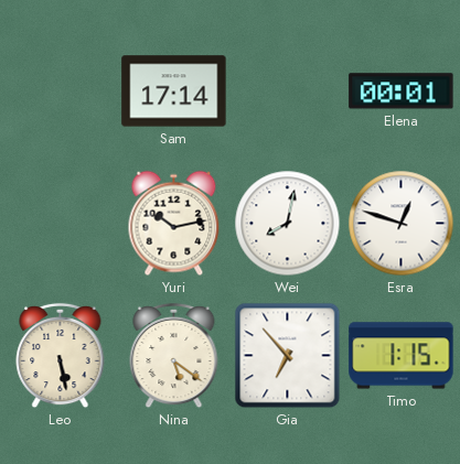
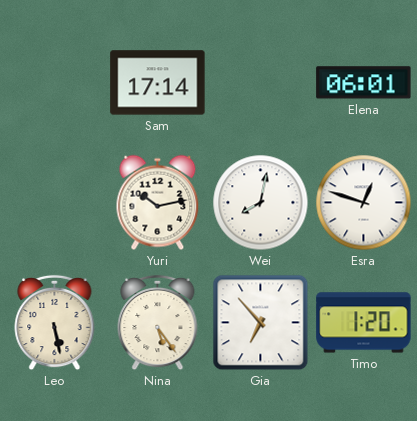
Elena: 00:01 -> 06:01
Nina: 5:21 -> 5:24
Timo: 1:15 -> 1:20
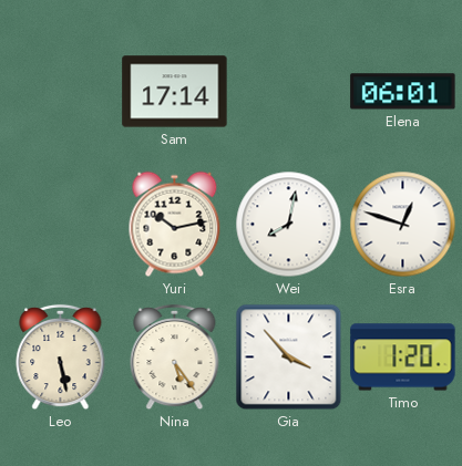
Gia: 6:53 -> 3:53
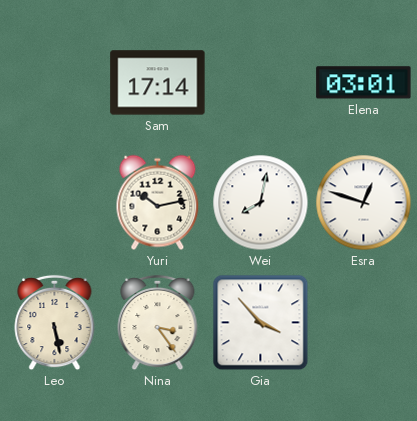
Elena: 06:01 -> 03:01
Nina: 5:24 -> 3:24
Timo: 1:20 -> none
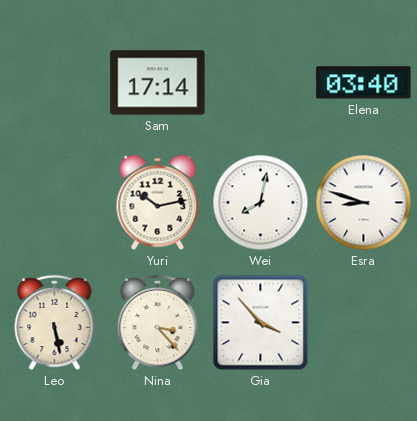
Elena: 03:01 -> 03:40
Esra: 12:48 -> 8:48
Nina: 3:24 -> 3:23
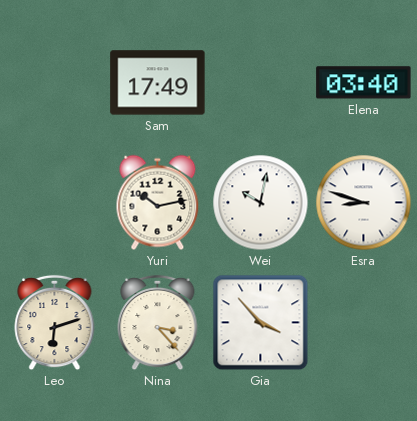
Sam: 17:14 -> 17:49
Wei: 8:02 -> 10:02
Leo: 5:28 -> 6:12
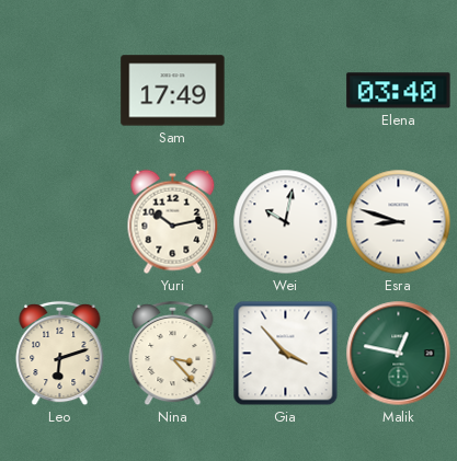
Malik: none -> 12:47
